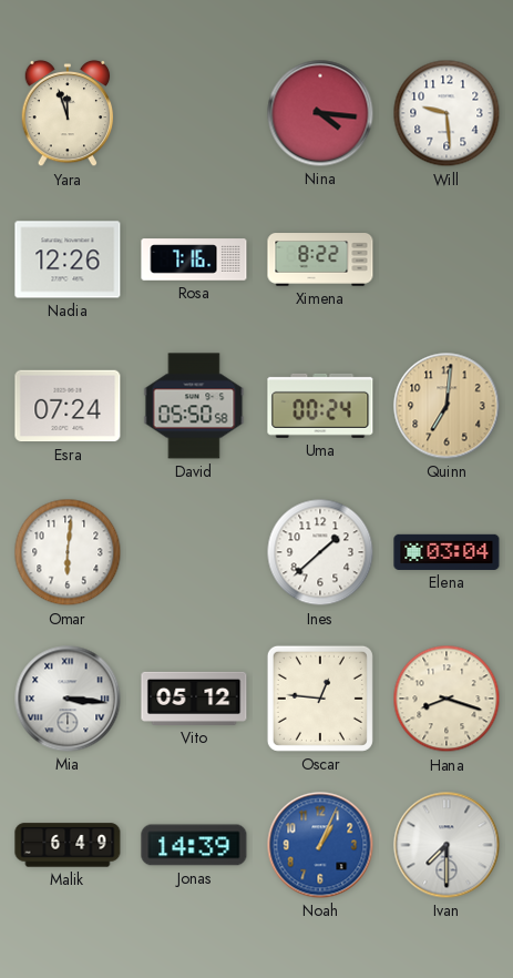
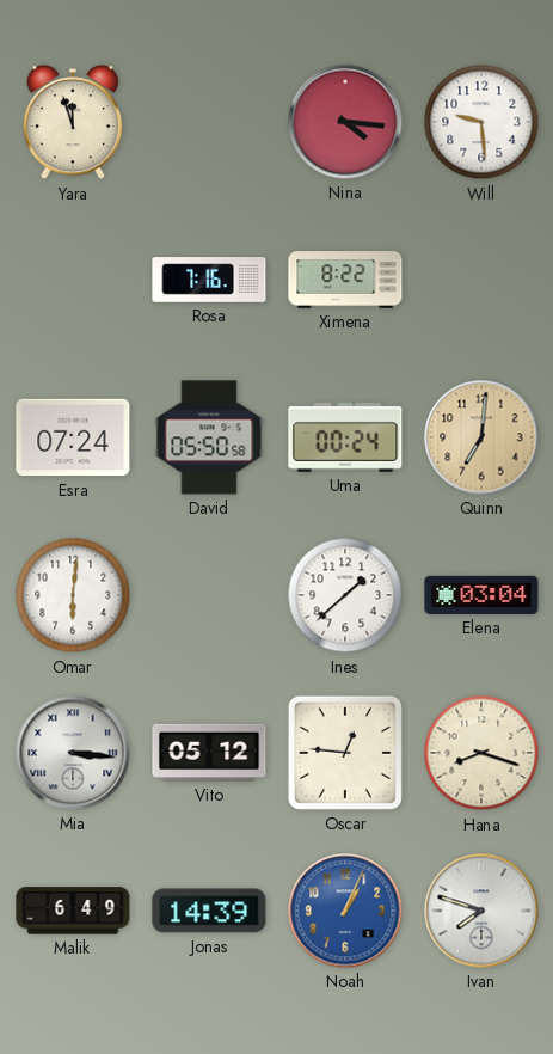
Nadia: 12:26 -> none
Ivan: 7:30 -> 7:48
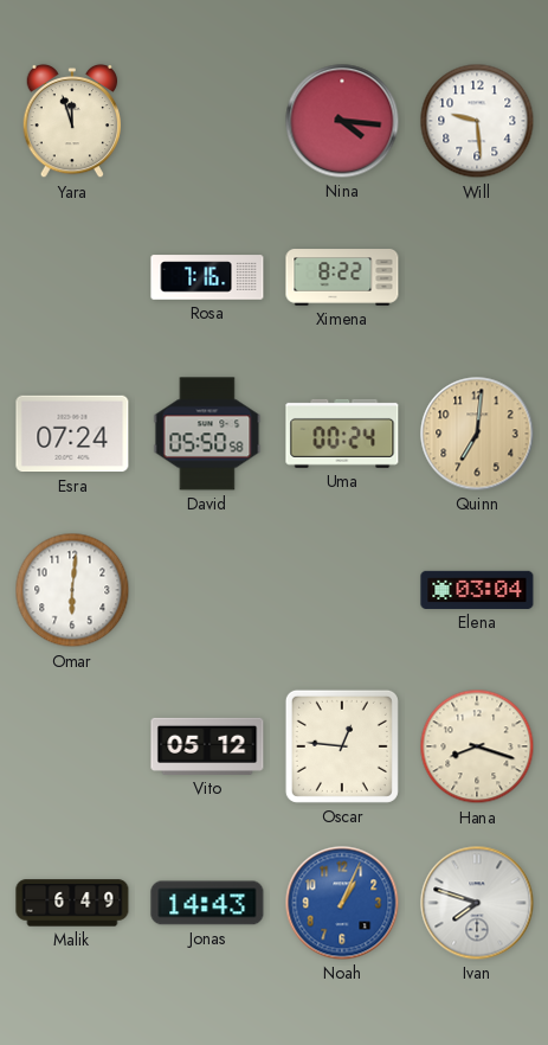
Ines: 1:38 -> none
Mia: 3:16 -> none
Jonas: 14:39 -> 14:43
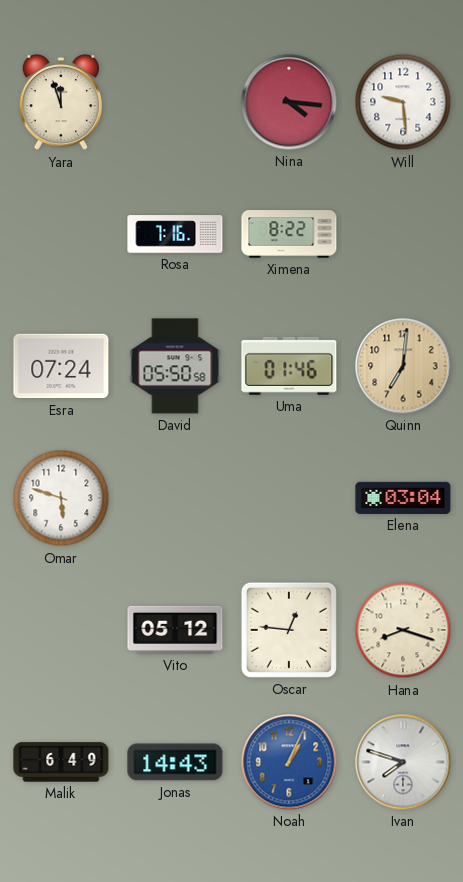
Uma: 00:24 -> 01:46
Omar: 6:01 -> 5:48
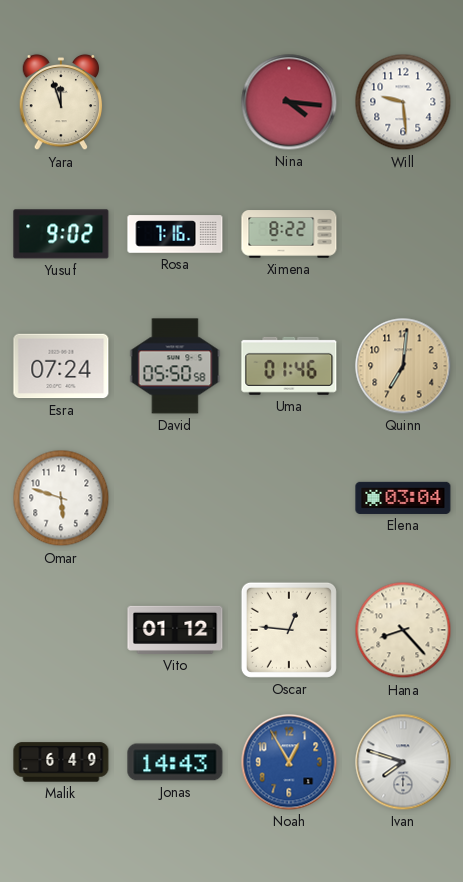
Yusuf: none -> 9:02
Vito: 05:12 -> 01:12
Hana: 8:18 -> 8:23
Noah: 1:04 -> 12:55
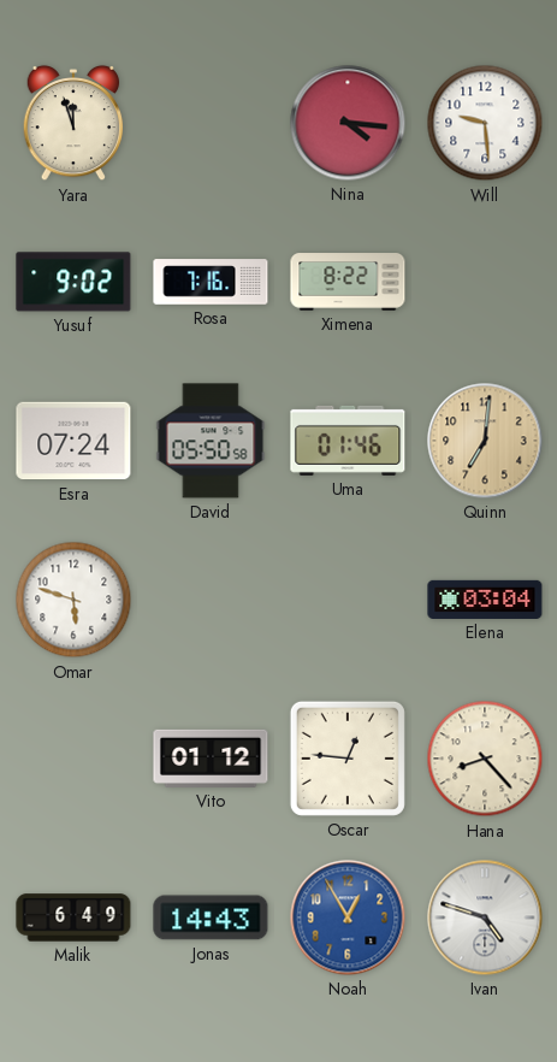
Ivan: 7:48 -> 4:48
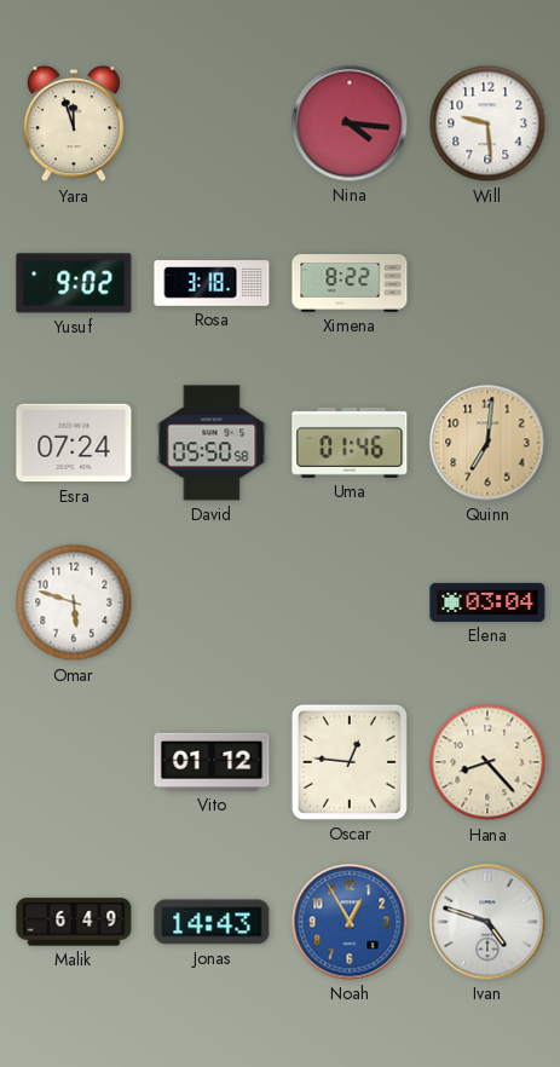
Rosa: 7:16 -> 3:18
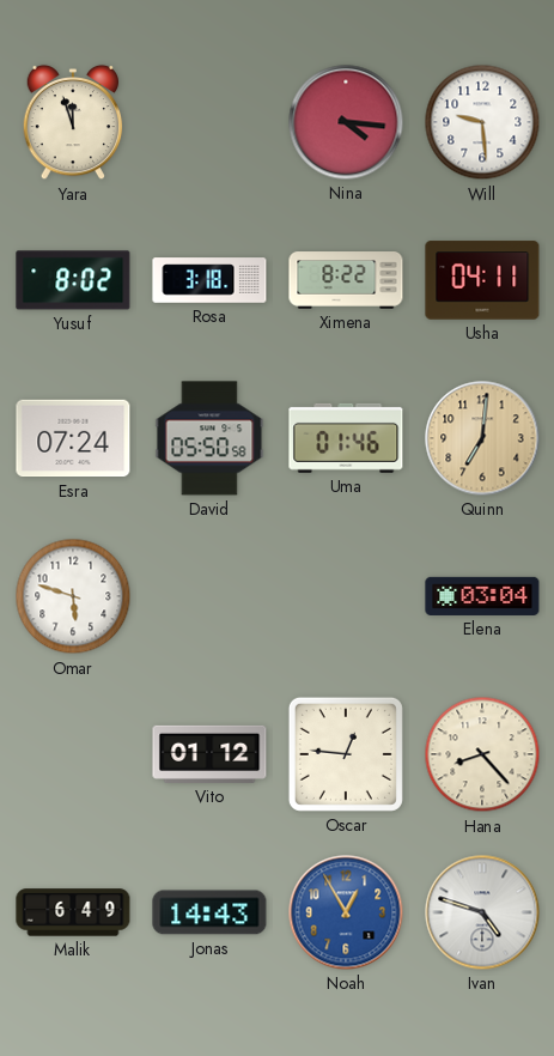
Yusuf: 9:02 -> 8:02
Usha: none -> 04:11
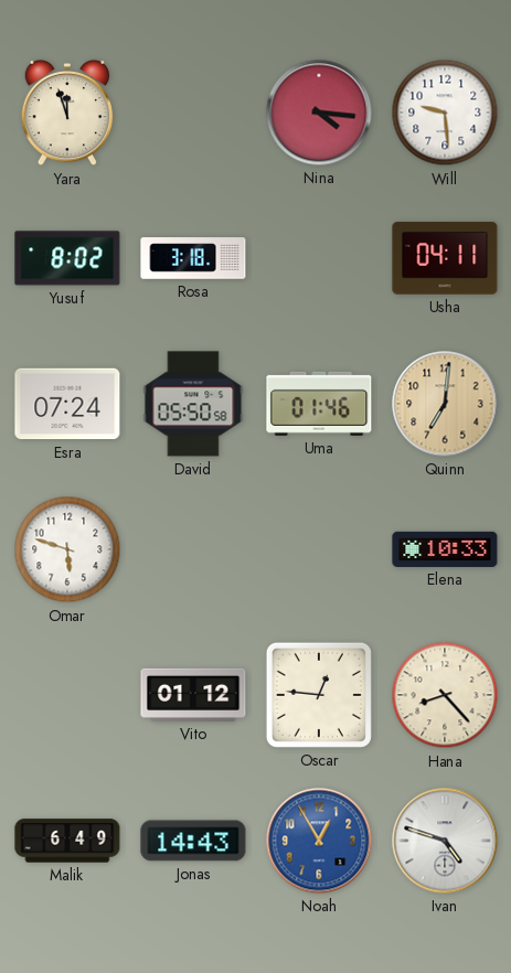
Ximena: 8:22 -> none
Elena: 03:04 -> 10:33
